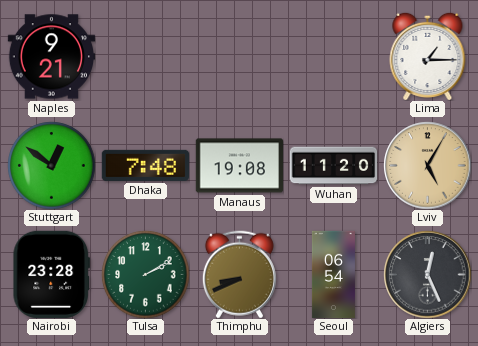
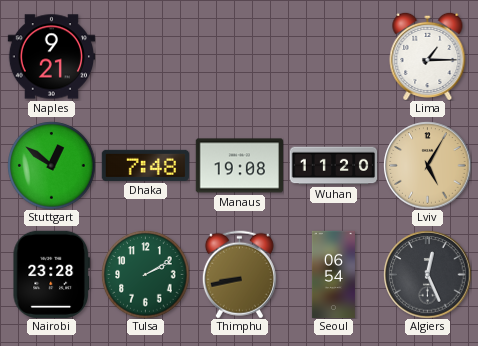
Thimphu: 8:41 -> 8:43
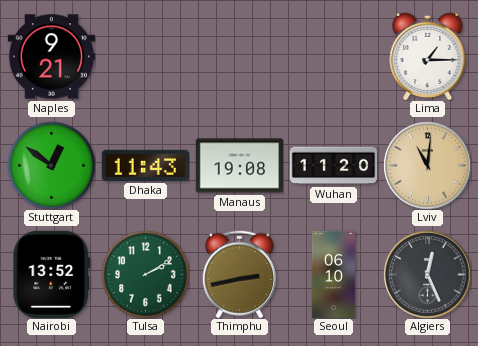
Dhaka: 7:48 -> 11:43
Lviv: 5:05 -> 11:01
Nairobi: 23:28 -> 13:52
Thimphu: 8:43 -> 2:43
Seoul: 06:54 -> 06:10
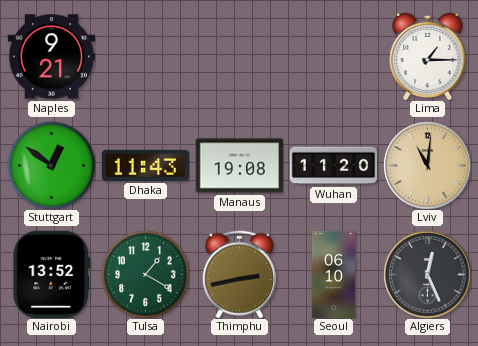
Tulsa: 2:10 -> 1:20
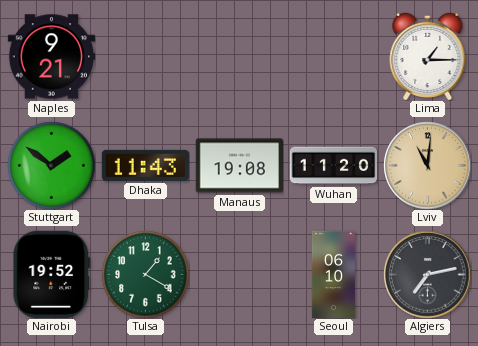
Stuttgart: 12:51 -> 1:51
Nairobi: 13:52 -> 19:52
Thimphu: 2:43 -> none
Algiers: 12:26 -> 7:13
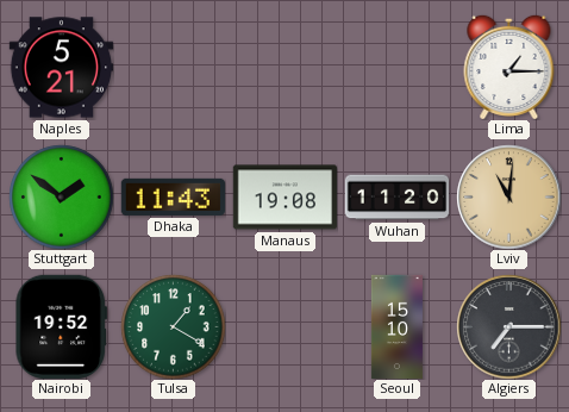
Naples: 9:21 -> 5:21
Seoul: 06:10 -> 15:10
Algiers: 7:13 -> 7:15
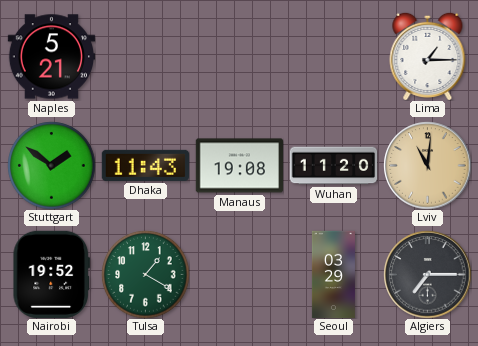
Seoul: 15:10 -> 03:29
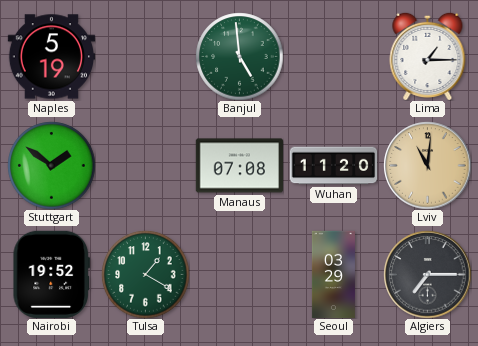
Naples: 5:21 -> 5:19
Banjul: none -> 4:59
Dhaka: 11:43 -> none
Manaus: 19:08 -> 07:08
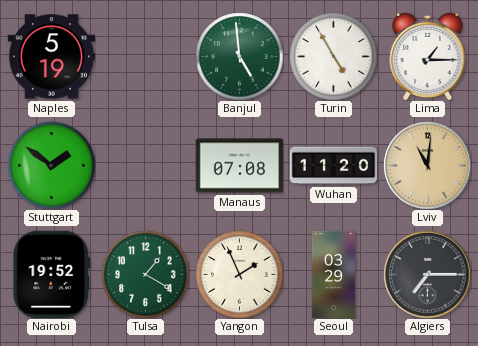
Turin: none -> 4:55
Yangon: none -> 1:56
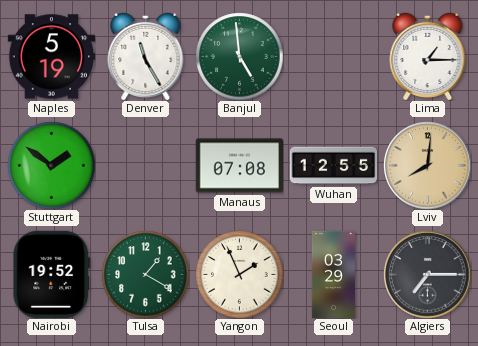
Denver: none -> 11:25
Turin: 4:55 -> none
Wuhan: 11:20 -> 12:55
Lviv: 11:01 -> 8:01
